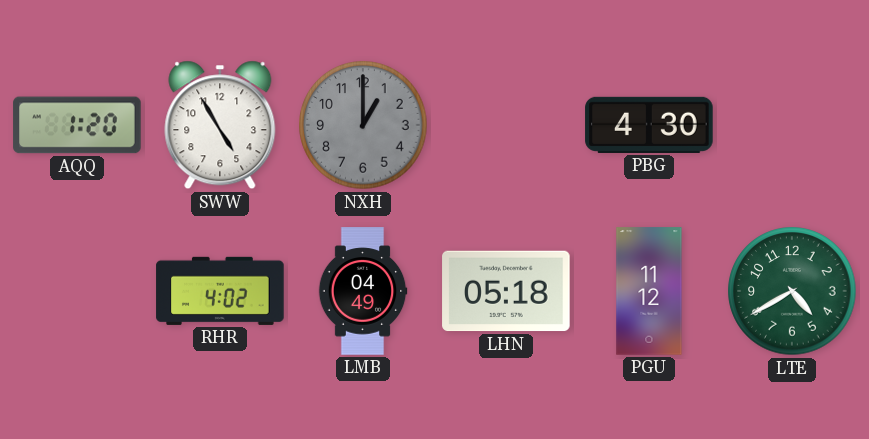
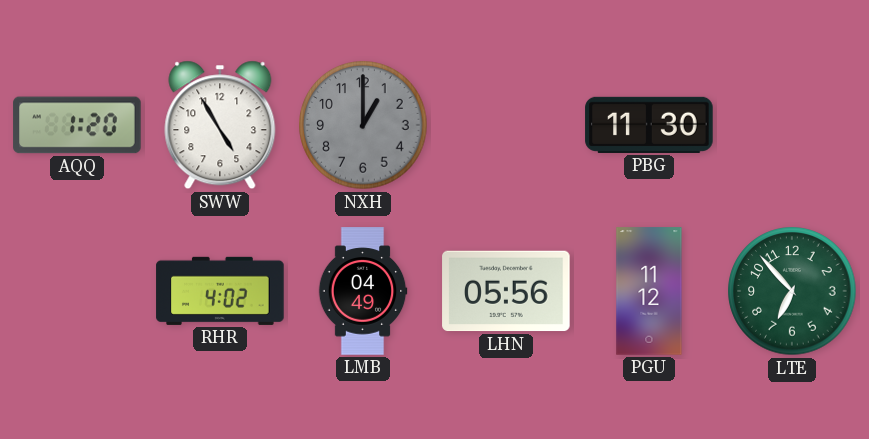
PBG: 4:30 -> 11:30
LHN: 05:18 -> 05:56
LTE: 4:40 -> 6:53
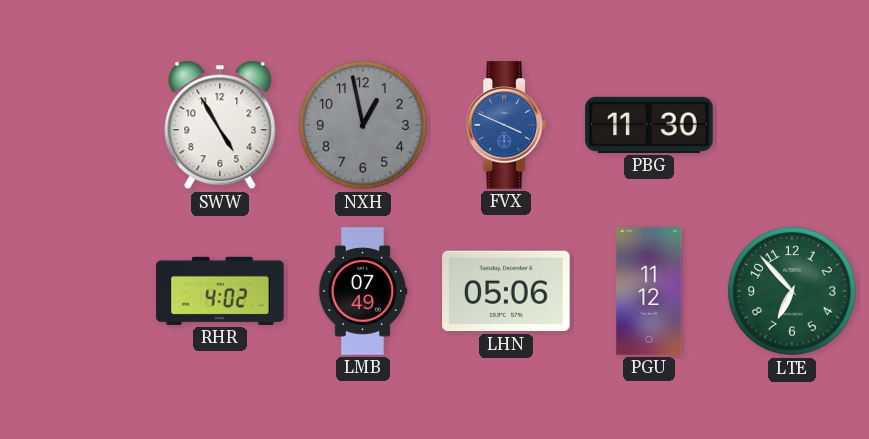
AQQ: 1:20 -> none
NXH: 1:00 -> 12:58
FVX: none -> 3:49
LMB: 04:49 -> 07:49
LHN: 05:56 -> 05:06
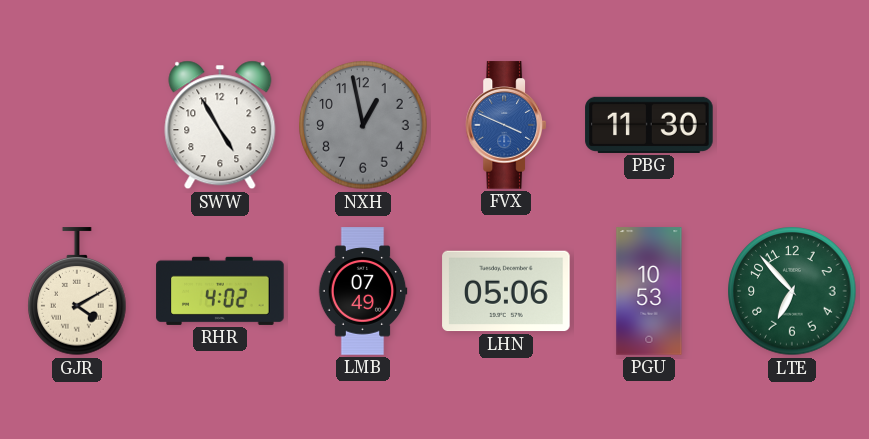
GJR: none -> 4:10
PGU: 11:12 -> 10:53
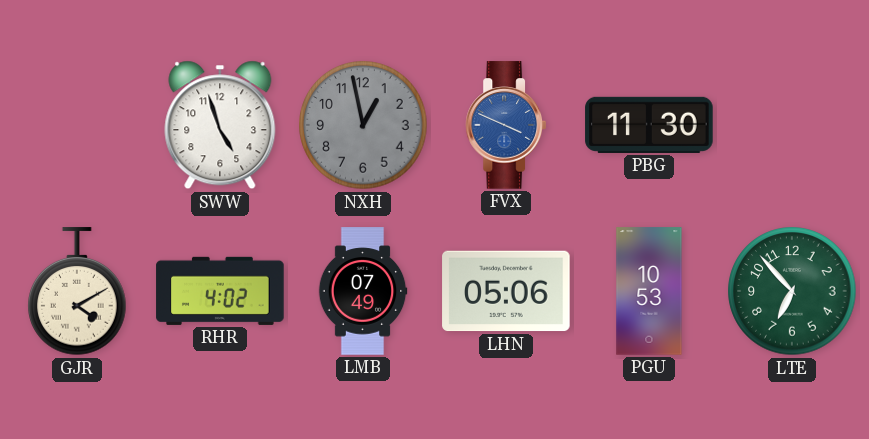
SWW: 4:55 -> 4:57
